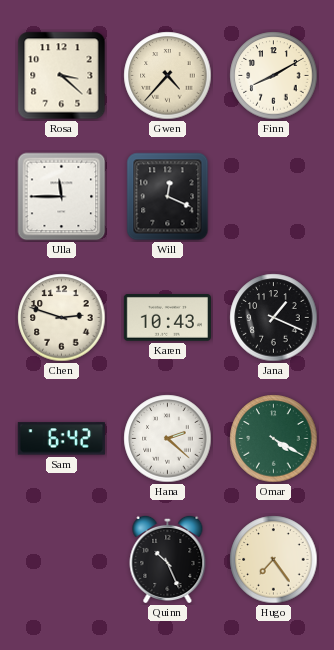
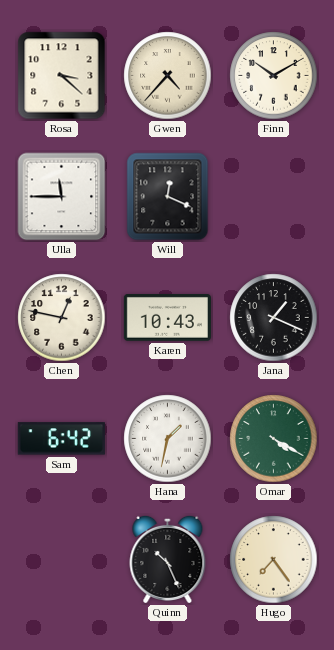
Finn: 8:10 -> 10:10
Chen: 2:48 -> 12:47
Hana: 2:22 -> 1:32
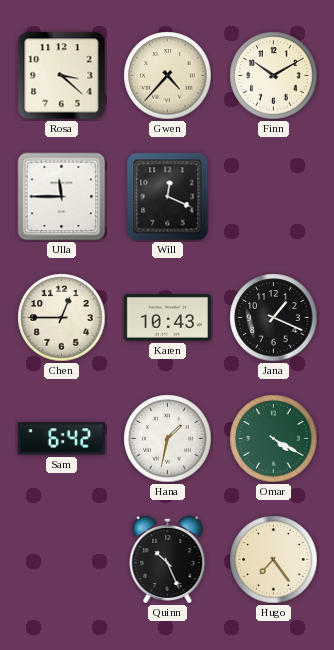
Chen: 12:47 -> 12:45
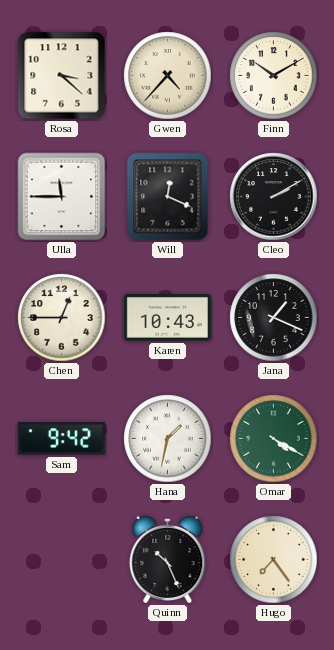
Cleo: none -> 2:10
Sam: 6:42 -> 9:42
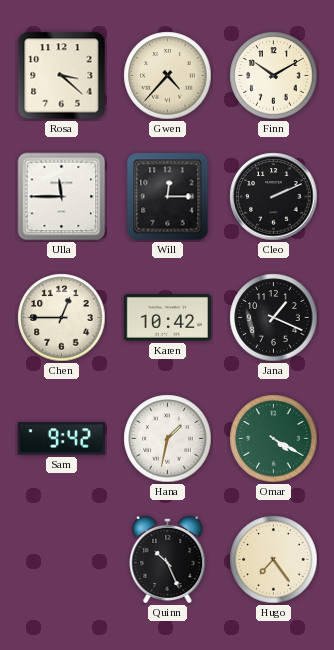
Will: 12:19 -> 12:15
Cleo: 2:10 -> 2:11
Karen: 10:43 -> 10:42
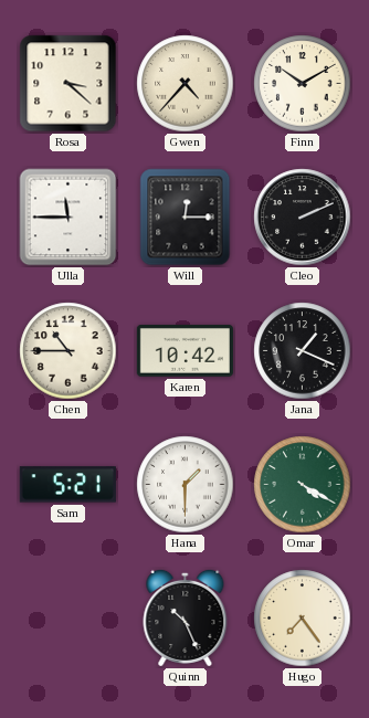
Chen: 12:45 -> 10:45
Sam: 9:42 -> 5:21
Hana: 1:32 -> 1:30
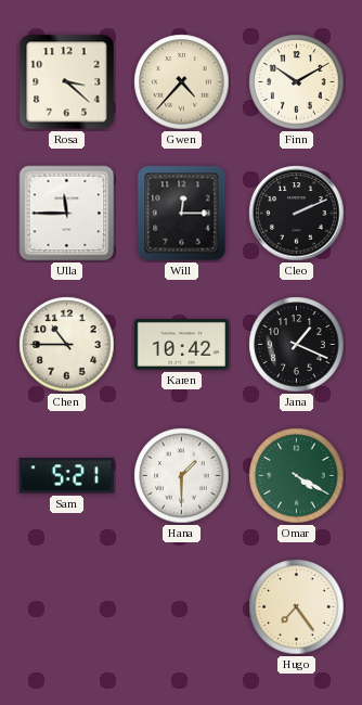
Quinn: 10:26 -> none
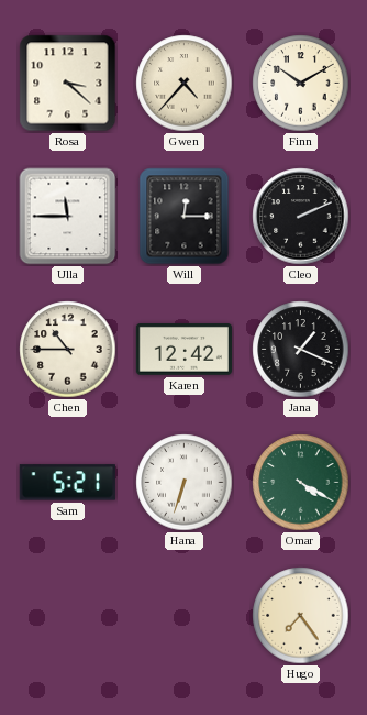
Karen: 10:42 -> 12:42
Hana: 1:30 -> 6:33
